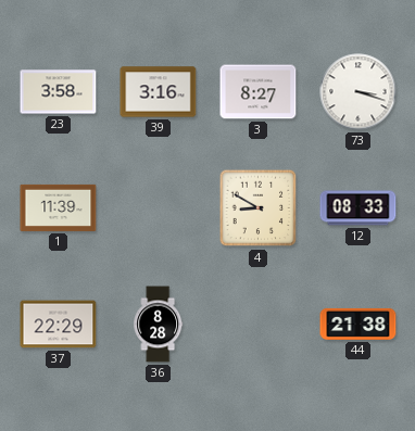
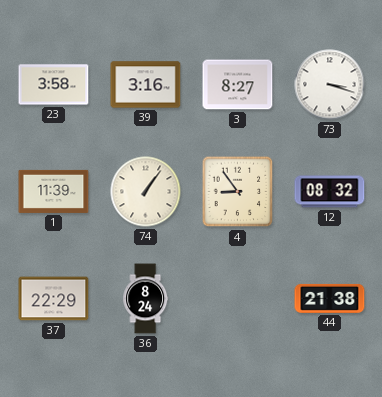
74: none -> 1:06
4: 8:50 -> 8:54
12: 08:33 -> 08:32
36: 8:28 -> 8:24
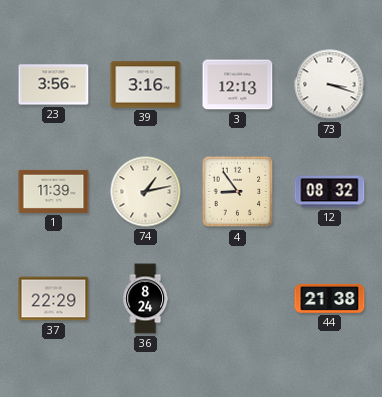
23: 3:58 -> 3:56
3: 8:27 -> 12:13
74: 1:06 -> 1:13
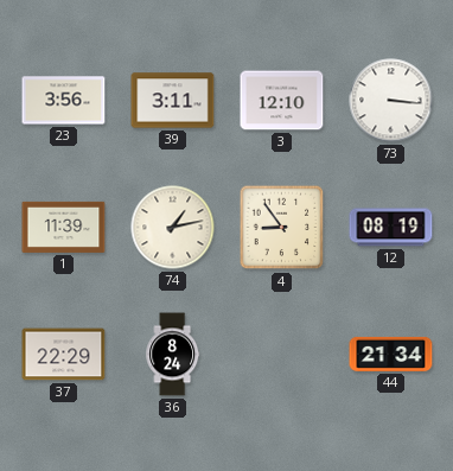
39: 3:16 -> 3:11
3: 12:13 -> 12:10
73: 3:18 -> 3:16
12: 08:32 -> 08:19
44: 21:38 -> 21:34
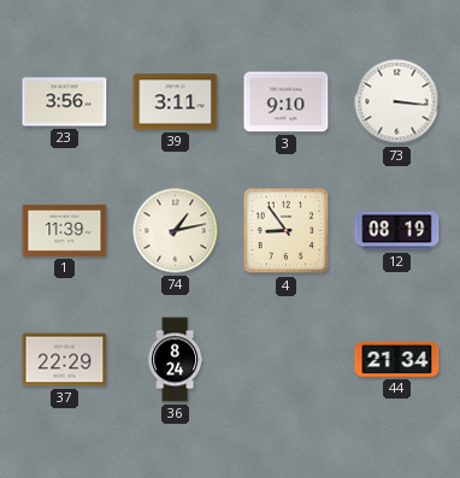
3: 12:10 -> 9:10
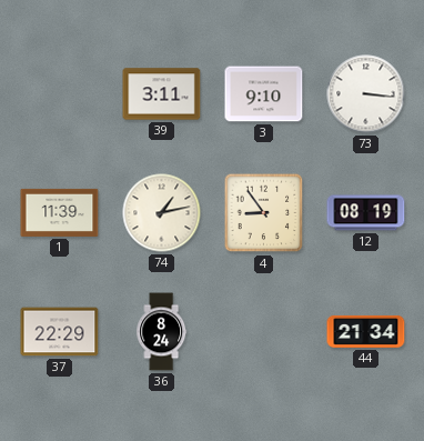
23: 3:56 -> none
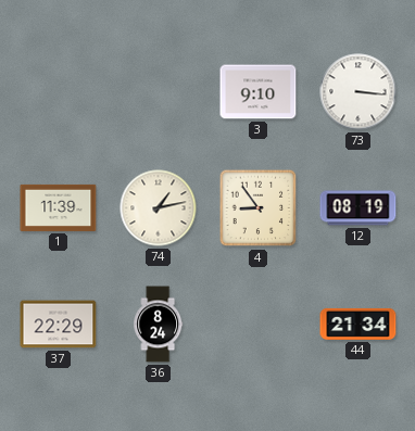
39: 3:11 -> none
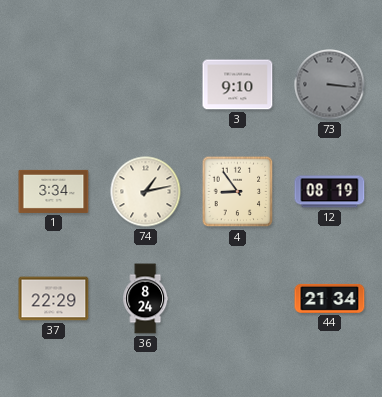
73 dial: white -> grey
1: 11:39 -> 3:34
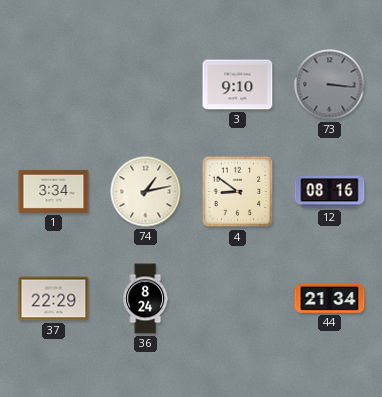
4: 8:54 -> 8:51
12: 08:19 -> 08:16
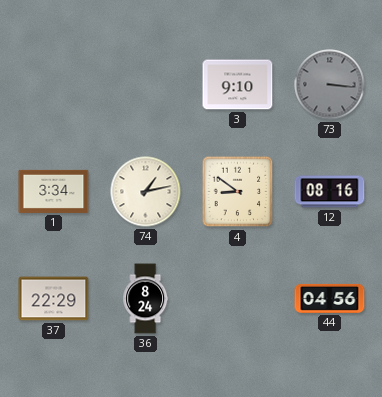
44: 21:34 -> 04:56
